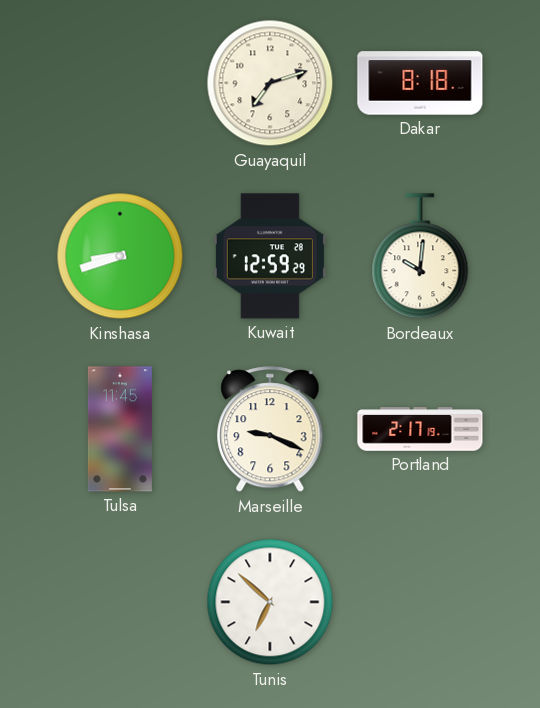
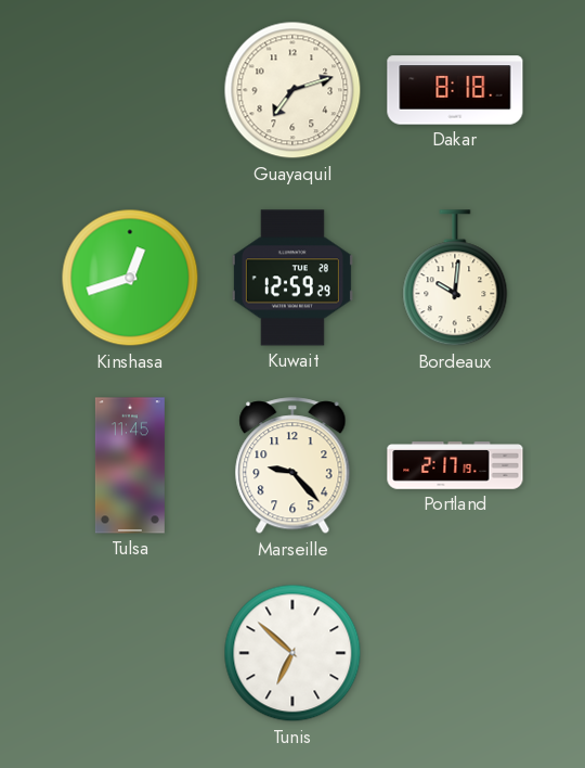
Kinshasa: 8:42 -> 12:42
Marseille: 9:19 -> 9:23
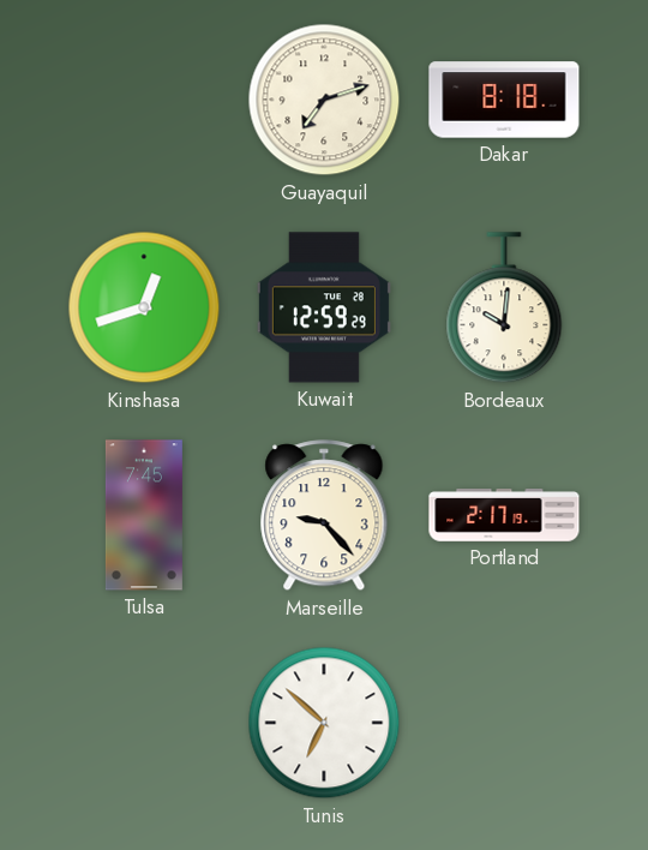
Tulsa: 11:45 -> 7:45
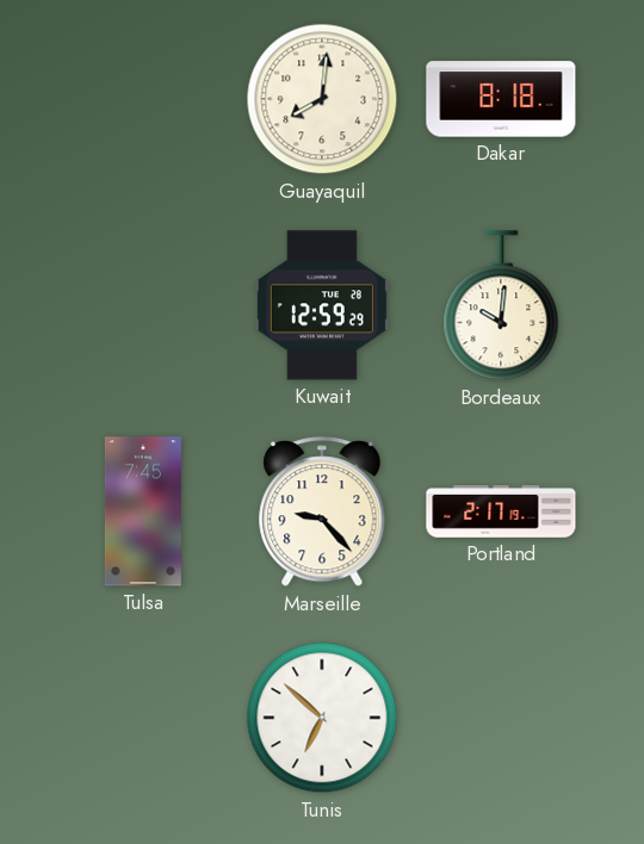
Guayaquil: 7:12 -> 8:01
Kinshasa: 12:42 -> none
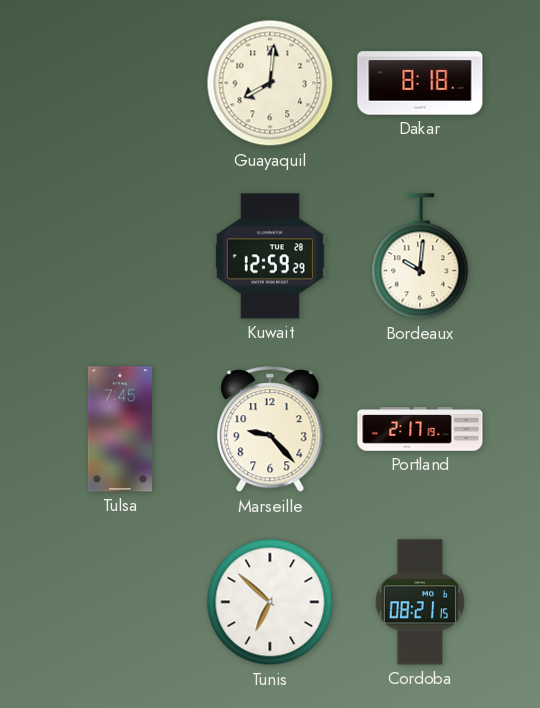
Cordoba: none -> 08:21
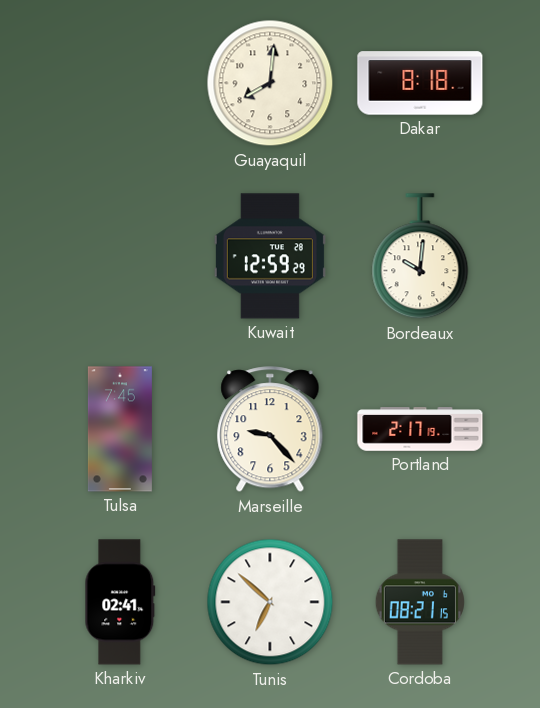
Kharkiv: none -> 02:41
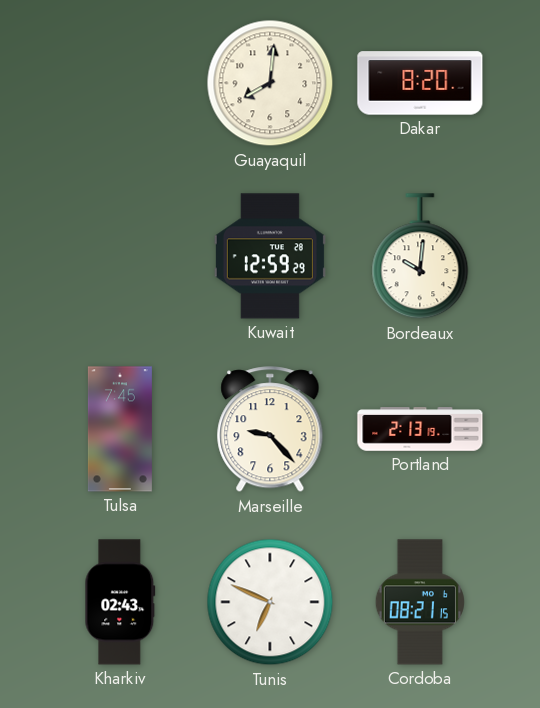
Dakar: 8:18 -> 8:20
Portland: 2:17 -> 2:13
Kharkiv: 02:41 -> 02:43
Tunis: 6:52 -> 6:49
